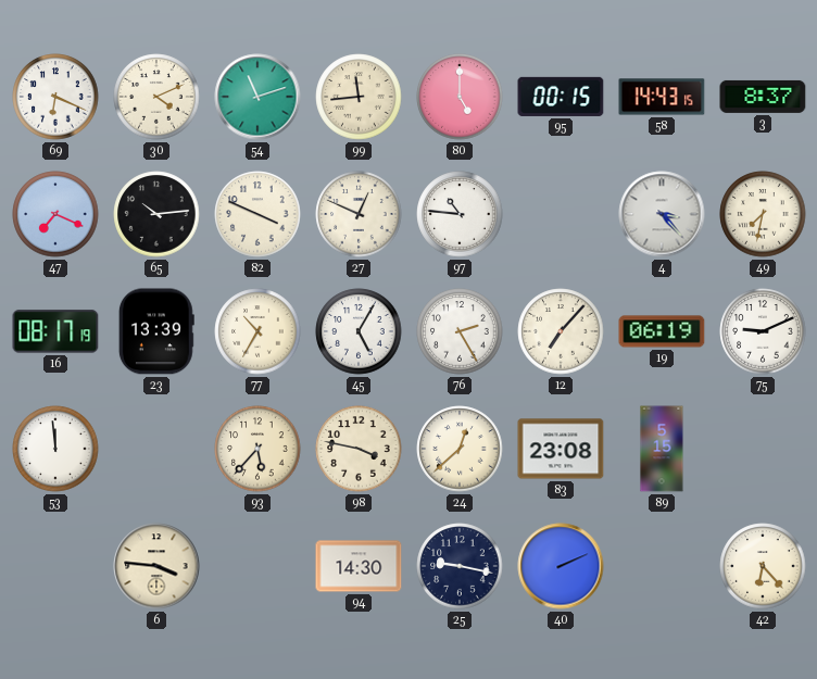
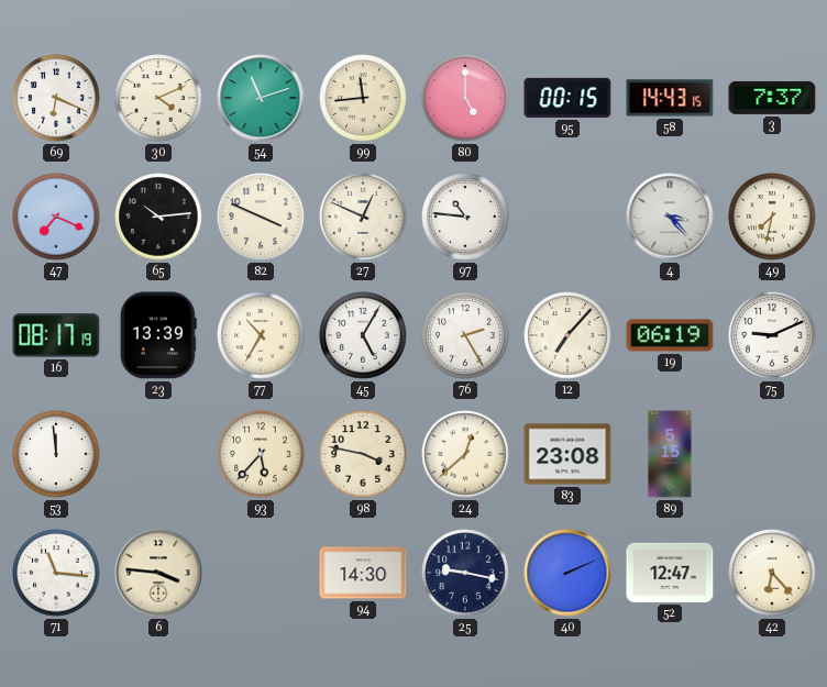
3: 8:37 -> 7:37
71: none -> 11:16
52: none -> 12:47
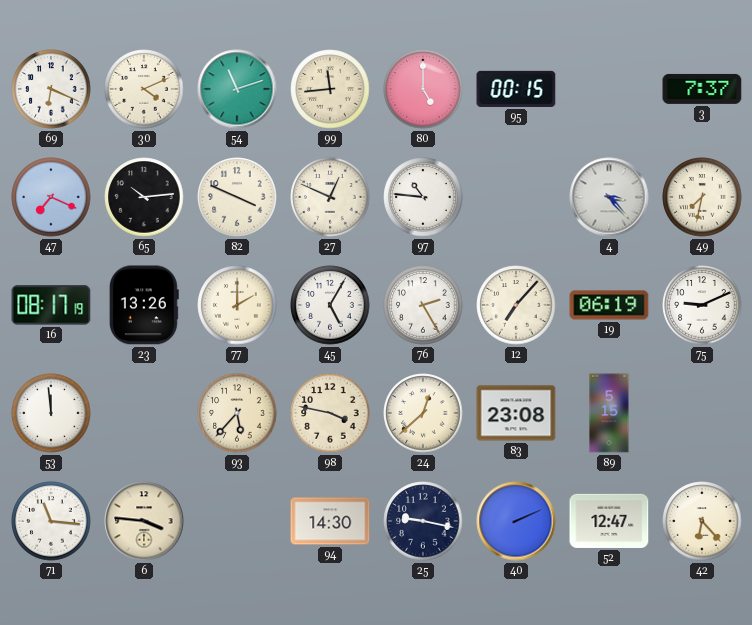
58: 14:43 -> none
23: 13:39 -> 13:26
77: 10:35 -> 2:00
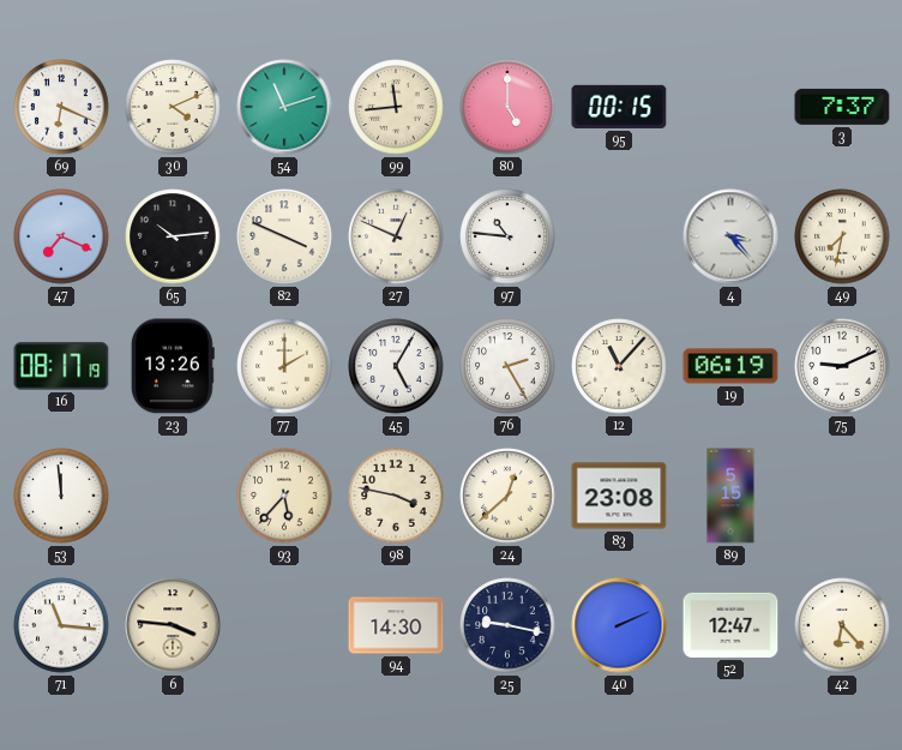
12: 7:07 -> 11:07
